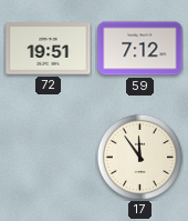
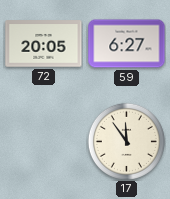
72: 19:51 -> 20:05
59: 7:12 -> 6:27
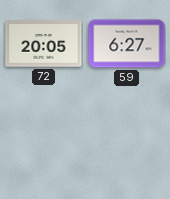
17: 11:54 -> none
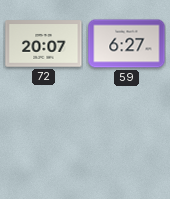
72: 20:05 -> 20:07
